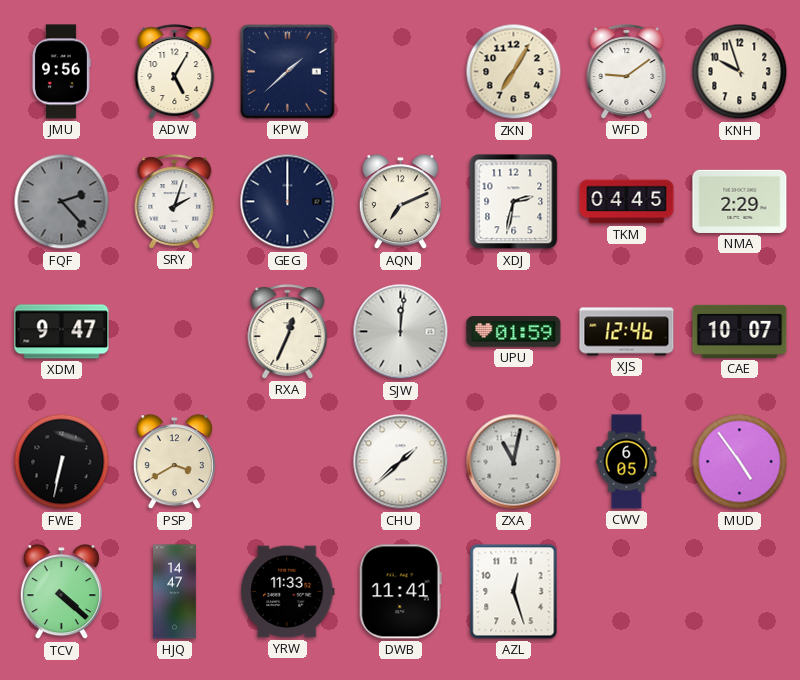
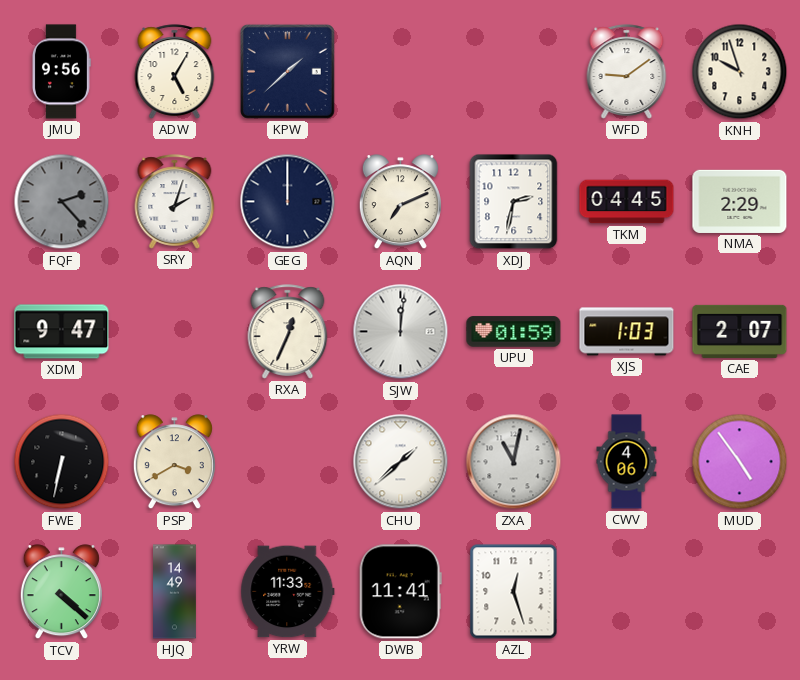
ZKN: 7:05 -> none
XJS: 12:46 -> 1:03
CAE: 10:07 -> 2:07
CWV: 6:05 -> 4:06
HJQ: 14:47 -> 14:49
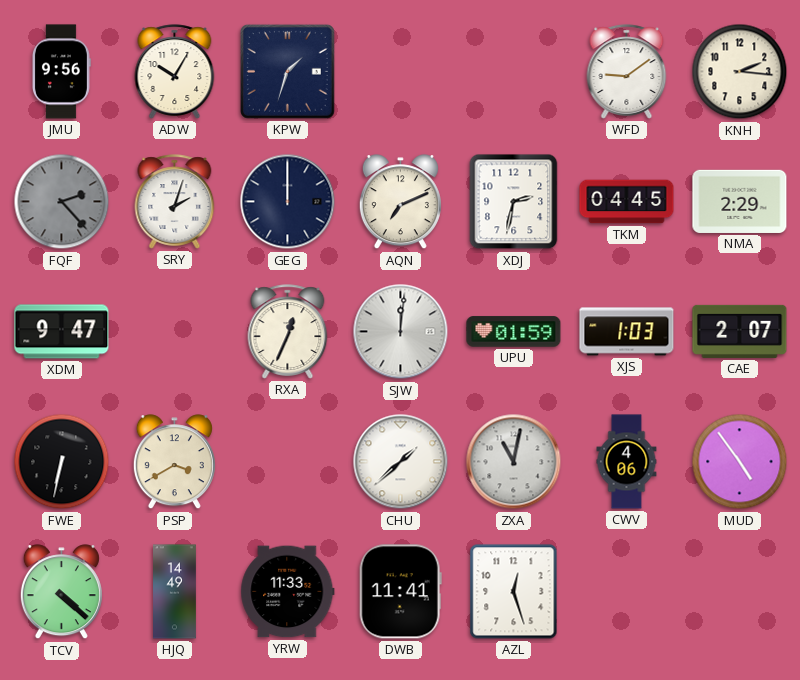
ADW: 5:05 -> 10:05
KPW: 1:38 -> 1:33
KNH: 9:57 -> 2:16
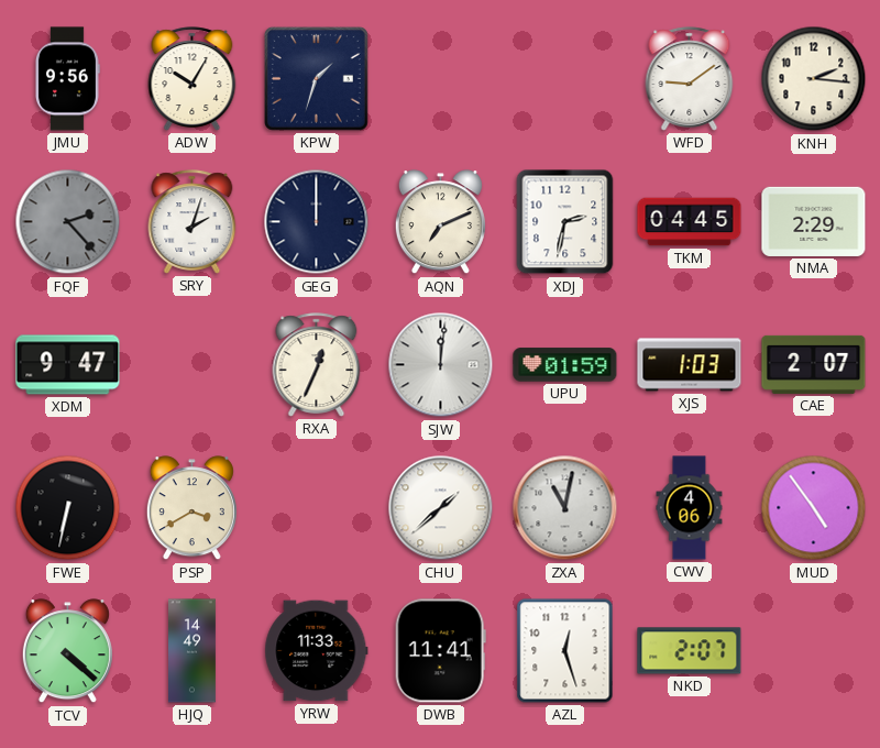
NKD: none -> 2:07
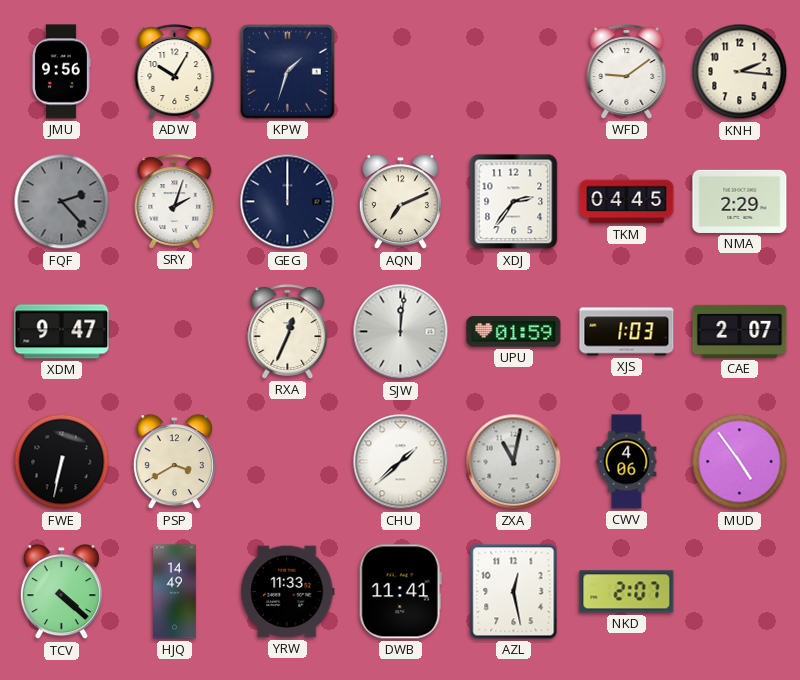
XDJ: 2:32 -> 2:36
AZL: 12:27 -> 12:28
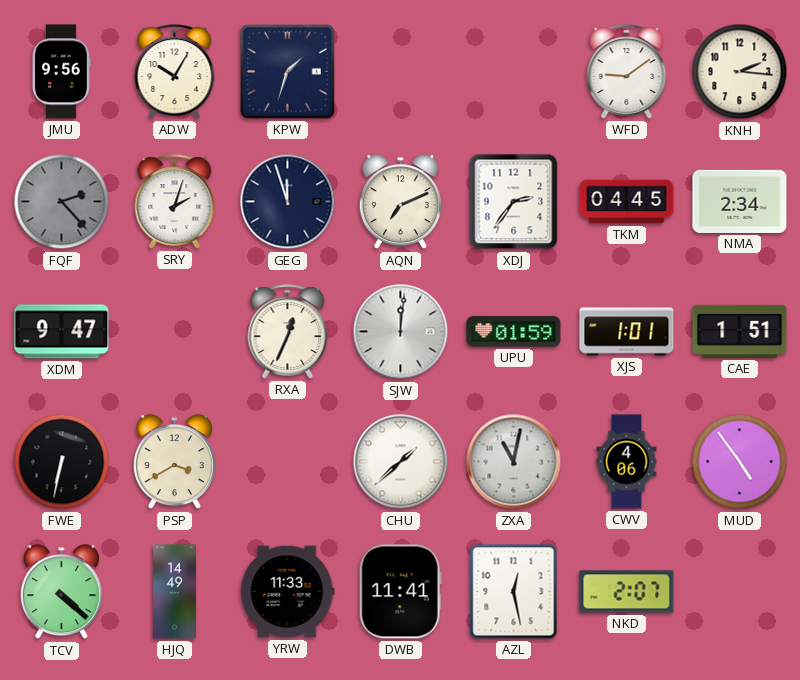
GEG: 12:00 -> 11:57
NMA: 2:29 -> 2:34
XJS: 1:03 -> 1:01
CAE: 2:07 -> 1:51
